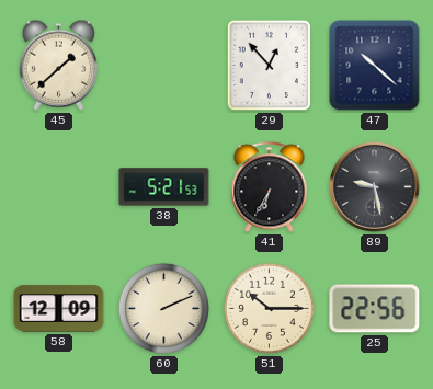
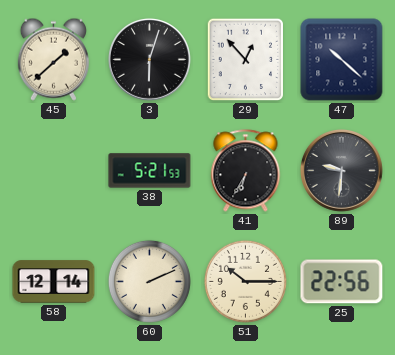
3: none -> 6:03
89: 9:28 -> 9:31
58: 12:09 -> 12:14
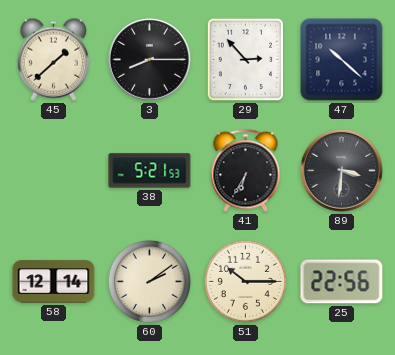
3: 6:03 -> 8:15
29: 12:53 -> 2:53
89: 9:31 -> 3:31
60: 2:11 -> 2:09
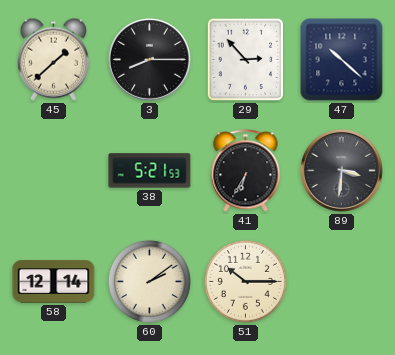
25: 22:56 -> none
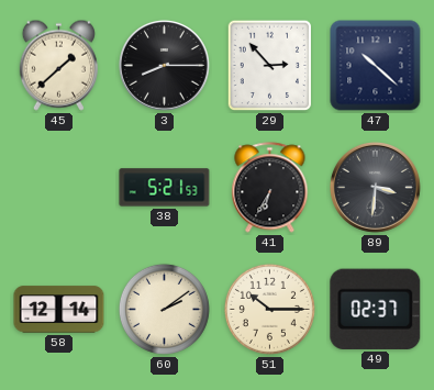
49: none -> 02:37
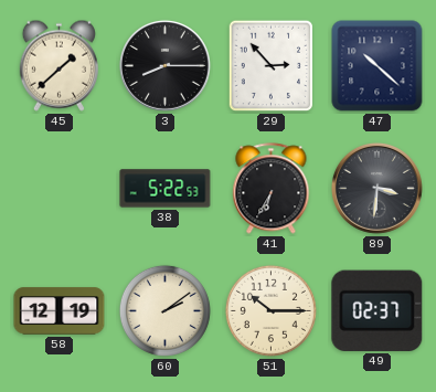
38: 5:21 -> 5:22
58: 12:14 -> 12:19
